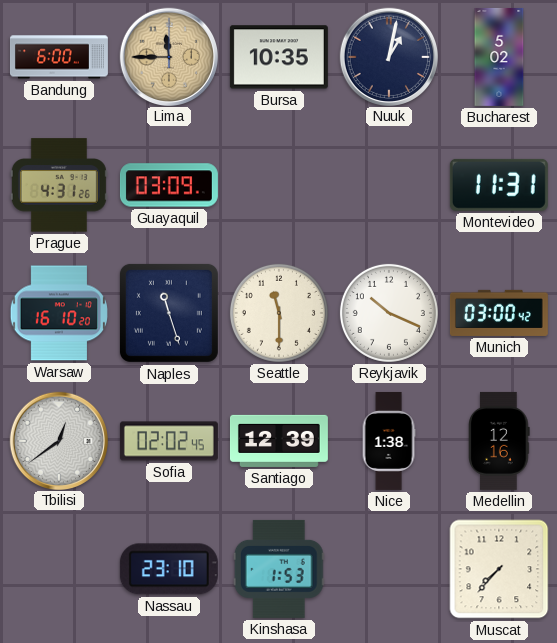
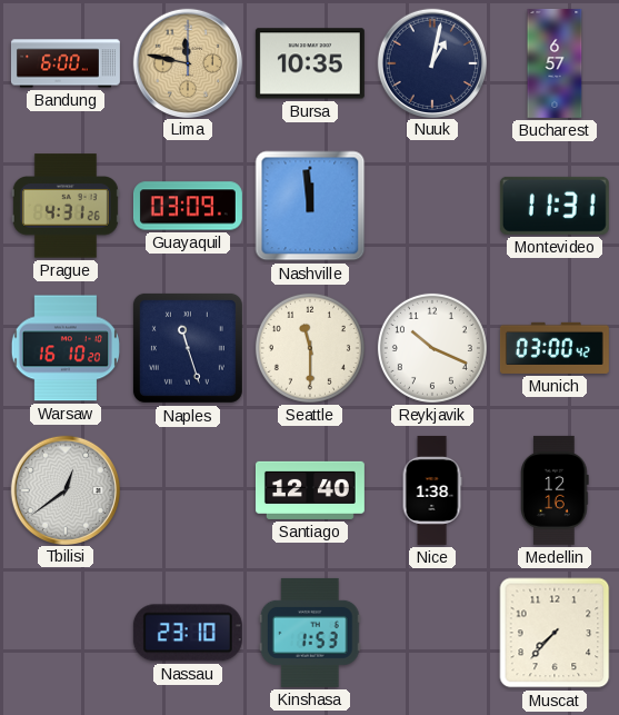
Lima: 11:45 -> 11:47
Bucharest: 5:02 -> 6:57
Nashville: none -> 11:59
Sofia: 02:02 -> none
Santiago: 12:39 -> 12:40
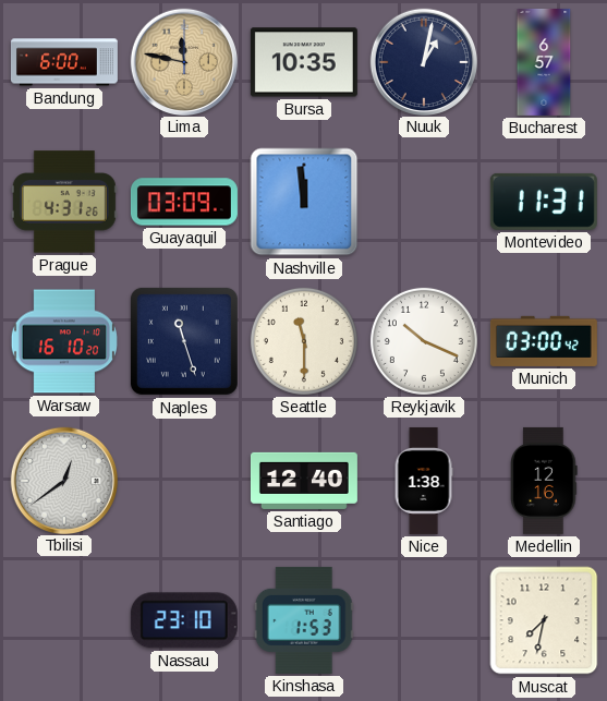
Muscat: 7:37 -> 7:32
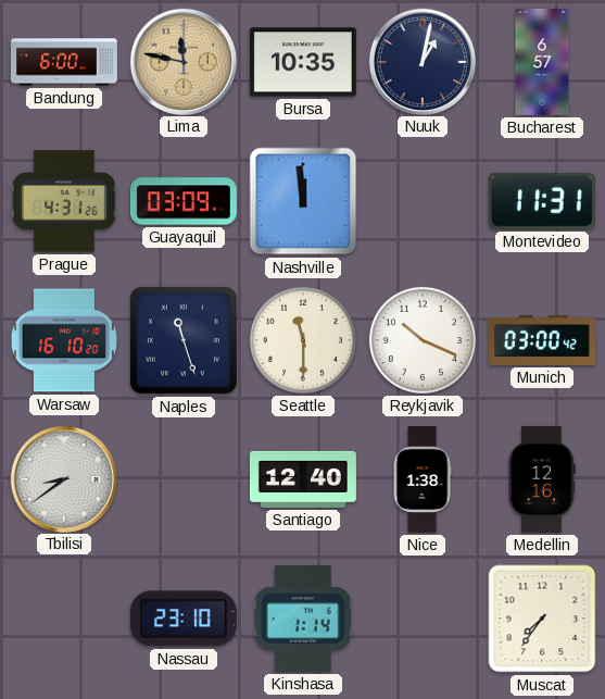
Tbilisi: 12:39 -> 8:39
Kinshasa: 1:53 -> 1:14
Muscat: 7:32 -> 7:36
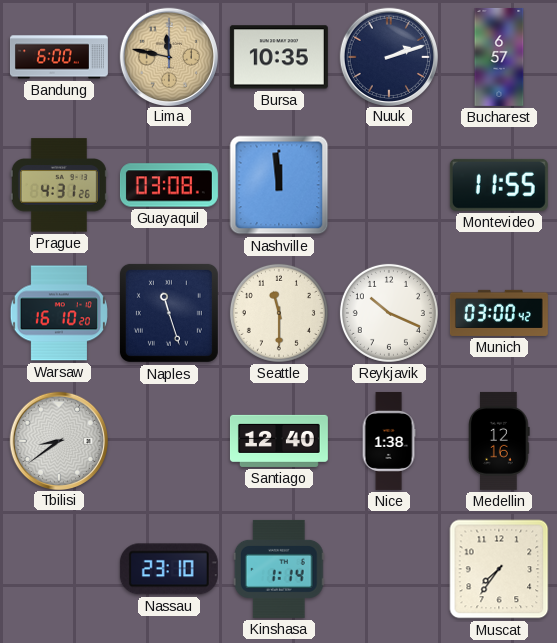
Nuuk: 1:02 -> 2:12
Guayaquil: 03:09 -> 03:08
Montevideo: 11:31 -> 11:55
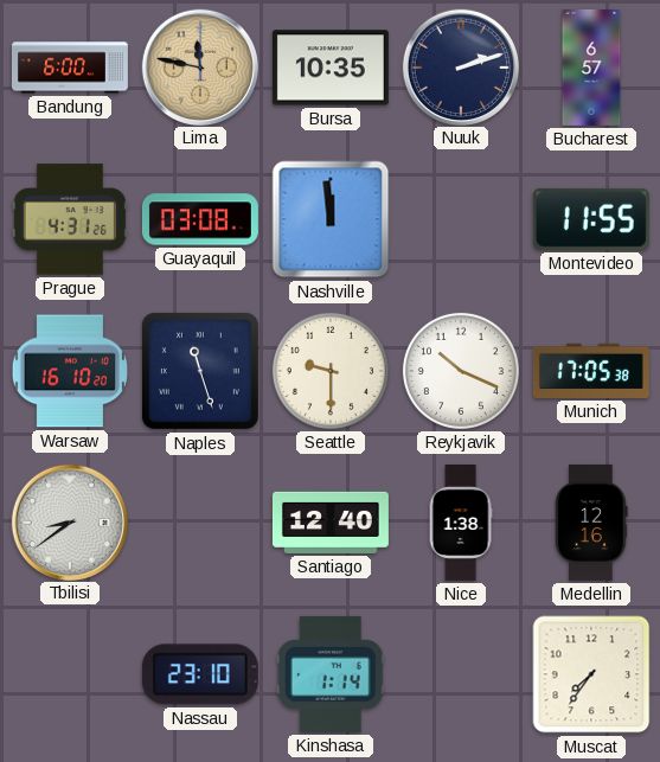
Seattle: 11:30 -> 9:30
Munich: 03:00 -> 17:05
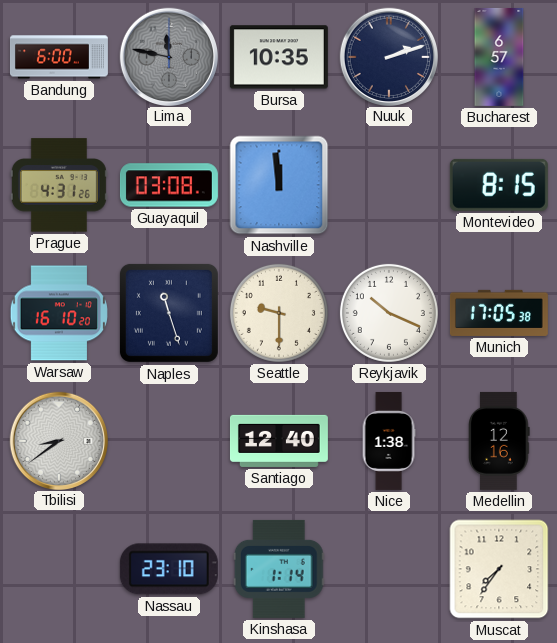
Lima dial: champagne -> grey
Montevideo: 11:55 -> 8:15
